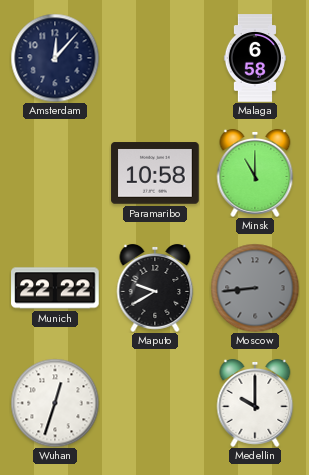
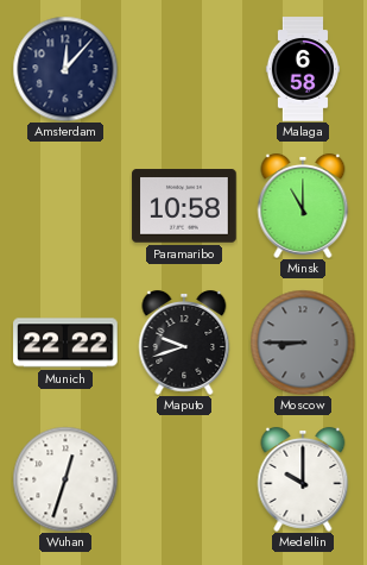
Maputo: 9:40 -> 9:42
Moscow: 8:44 -> 8:45
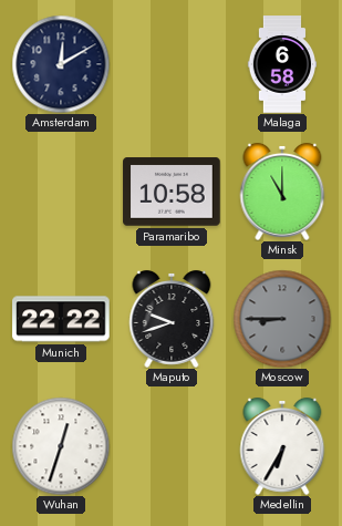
Amsterdam: 12:07 -> 12:10
Medellin: 10:00 -> 6:35
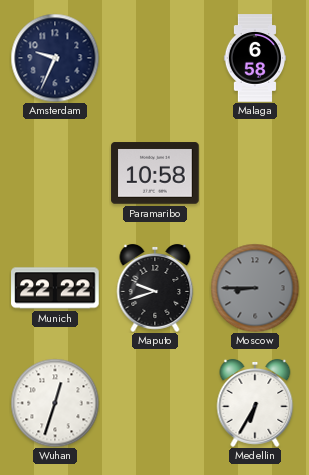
Amsterdam: 12:10 -> 9:34
Minsk: 11:00 -> none
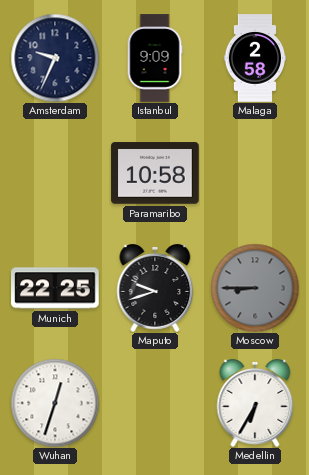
Istanbul: none -> 9:09
Malaga: 6:58 -> 2:58
Munich: 22:22 -> 22:25
